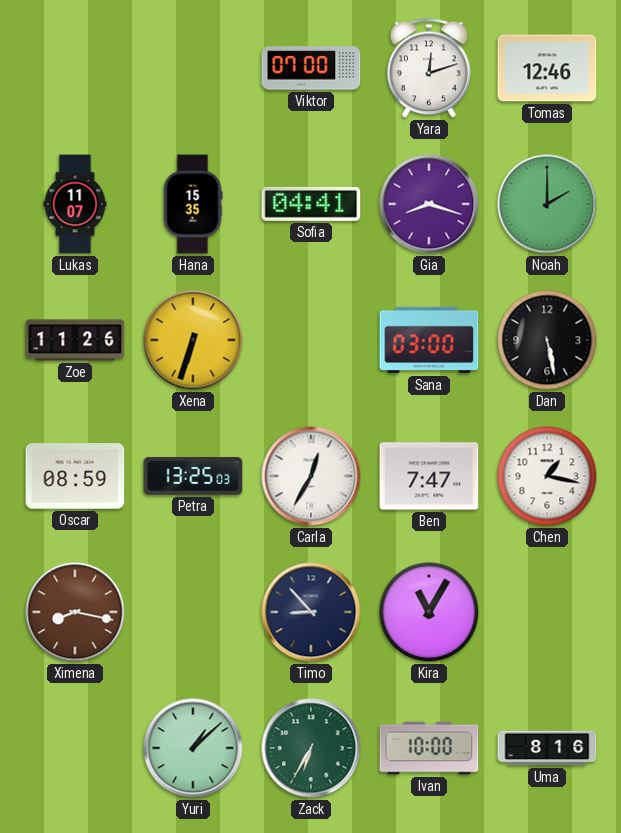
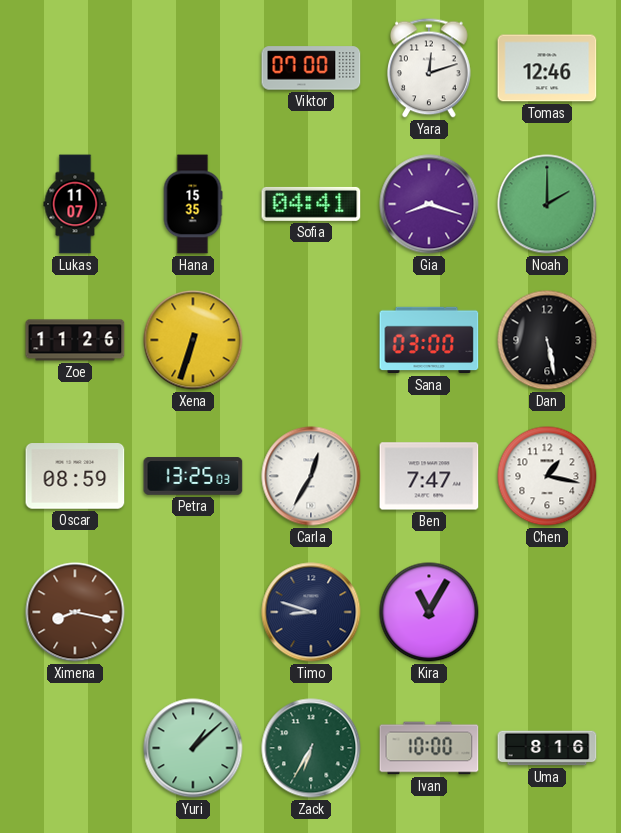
Timo: 8:53 -> 8:48
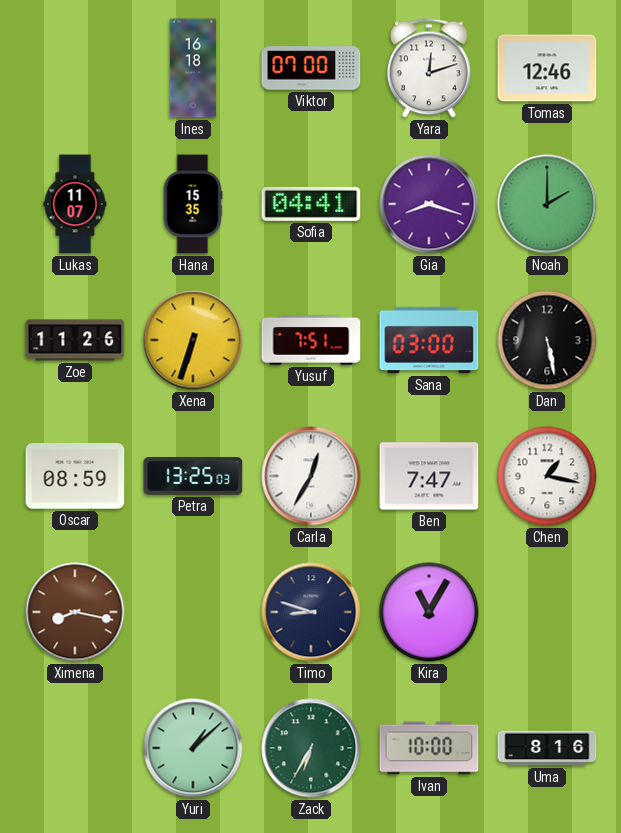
Ines: none -> 16:18
Yusuf: none -> 7:51
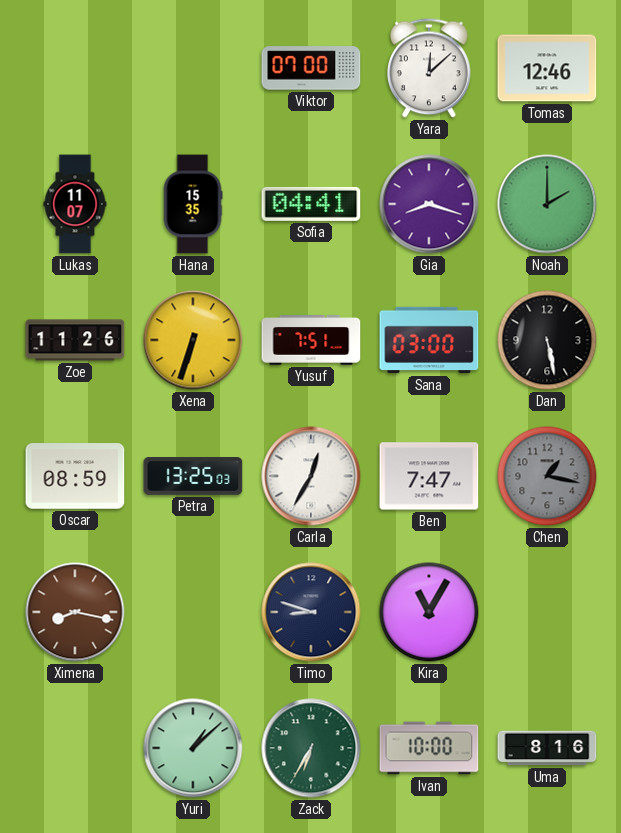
Ines: 16:18 -> none
Yara: 12:12 -> 12:08
Chen dial: white -> grey
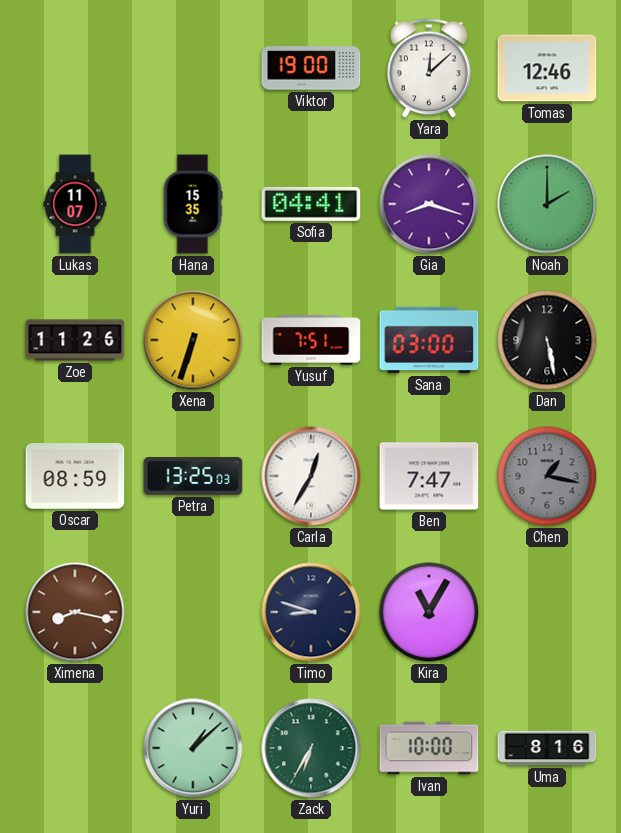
Viktor: 07:00 -> 19:00
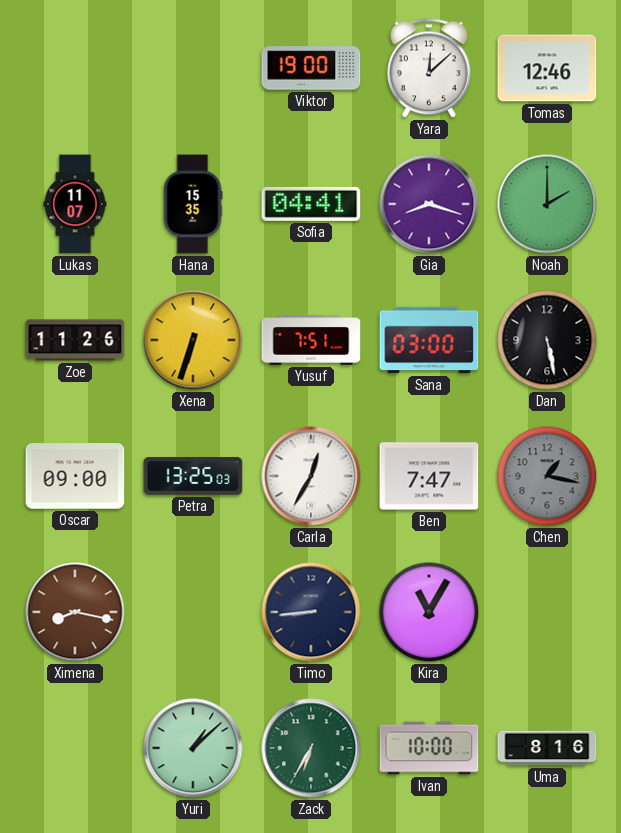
Oscar: 08:59 -> 09:00
Timo: 8:48 -> 8:44
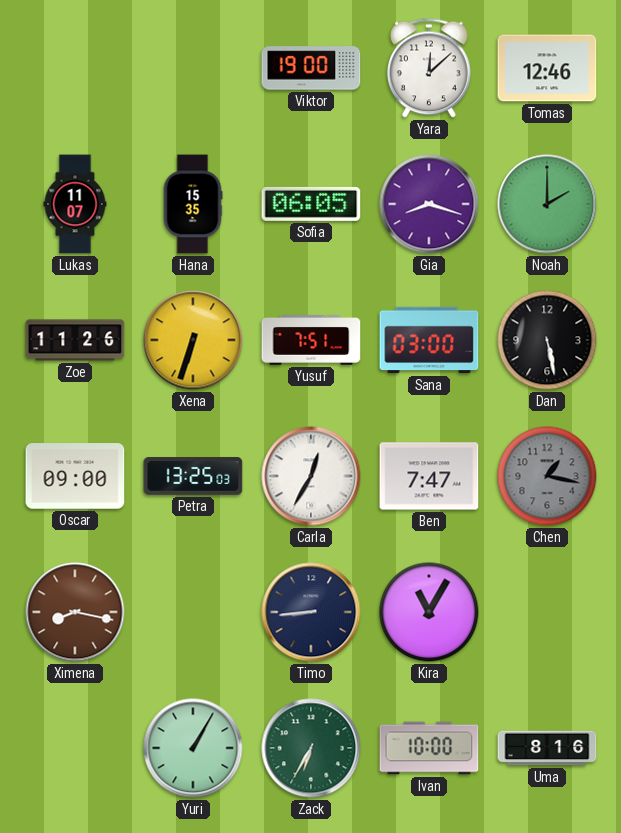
Sofia: 04:41 -> 06:05
Yuri: 1:08 -> 1:05
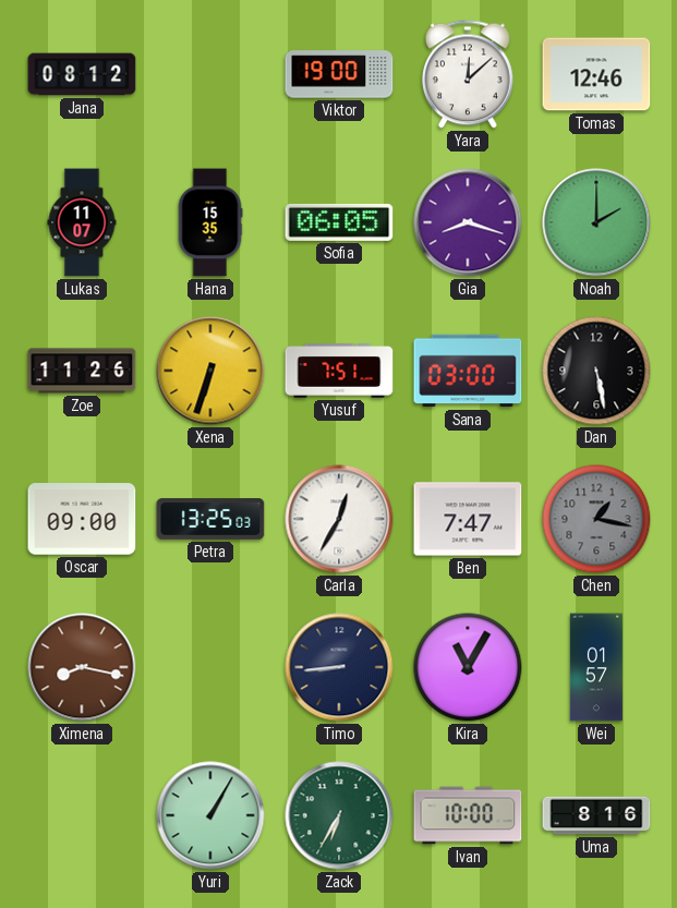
Jana: none -> 08:12
Wei: none -> 01:57
